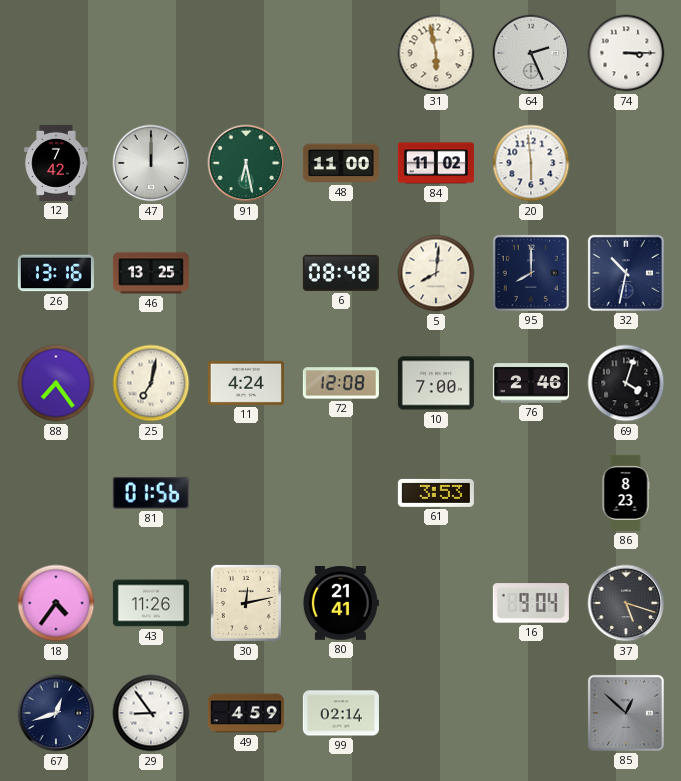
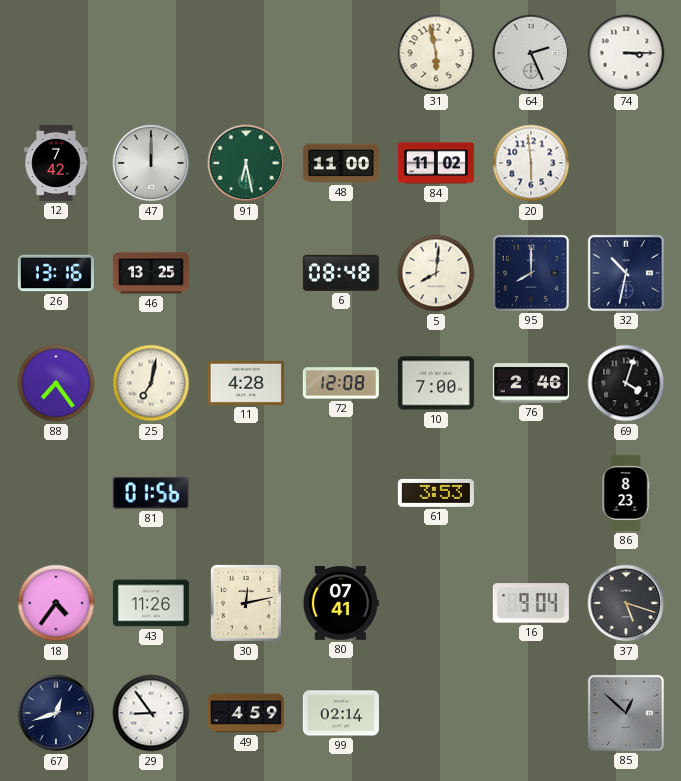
11: 4:24 -> 4:28
80: 21:41 -> 07:41
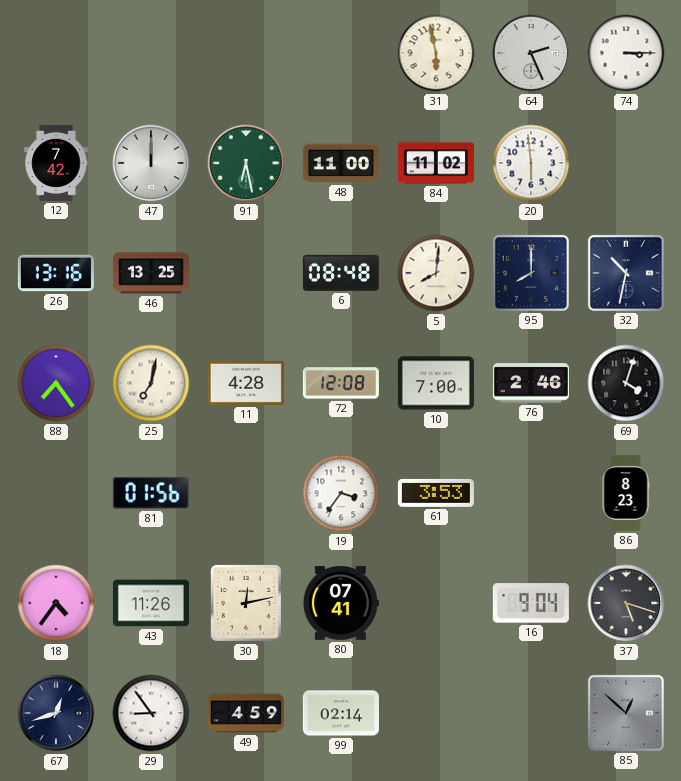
19: none -> 3:36
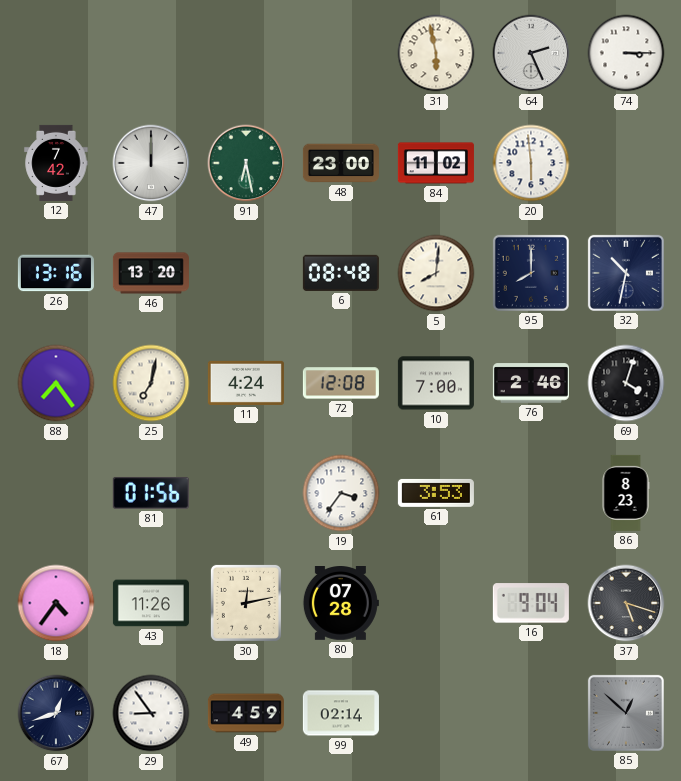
48: 11:00 -> 23:00
46: 13:25 -> 13:20
11: 4:28 -> 4:24
80: 07:41 -> 07:28
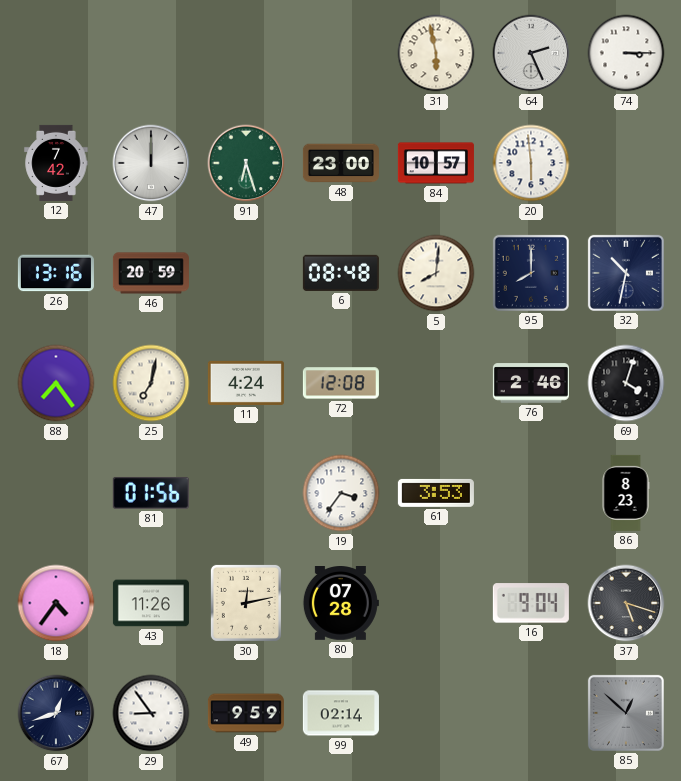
91: 6:28 -> 6:27
84: 11:02 -> 10:57
46: 13:20 -> 20:59
10: 7:00 -> none
49: 4:59 -> 9:59
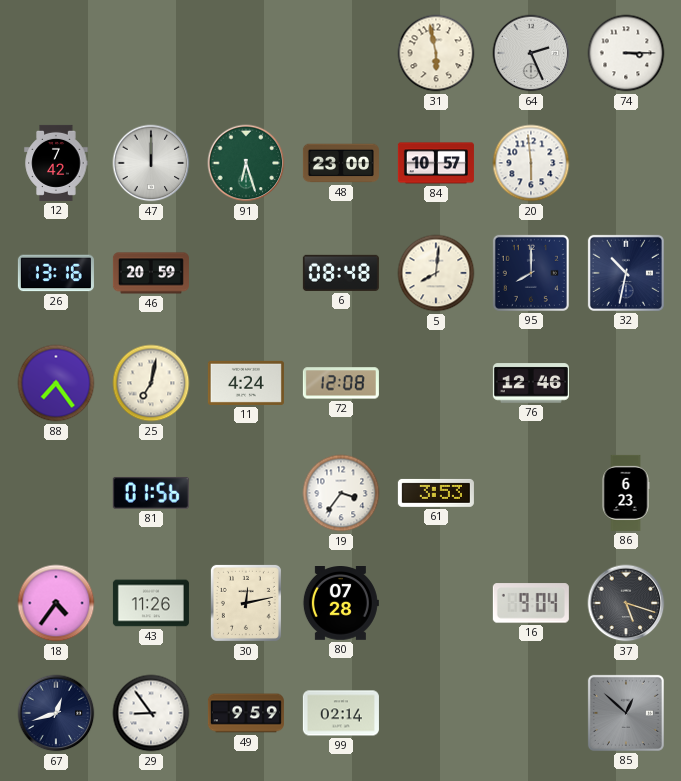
76: 2:46 -> 12:46
69: 4:03 -> none
86: 8:23 -> 6:23
